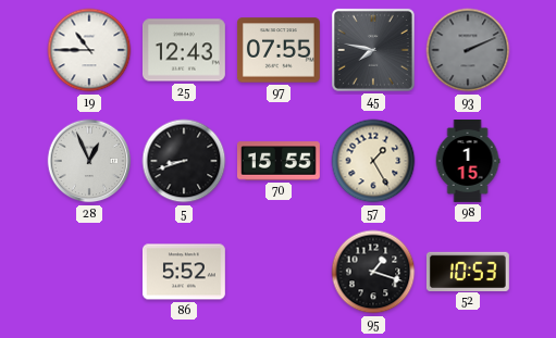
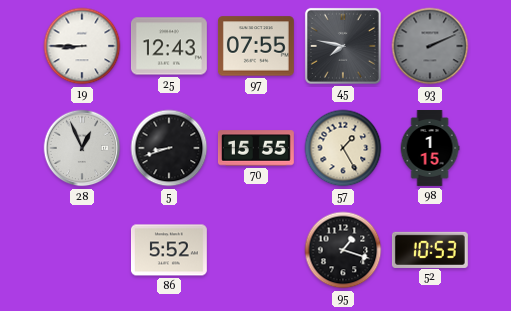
19: 10:45 -> 8:45
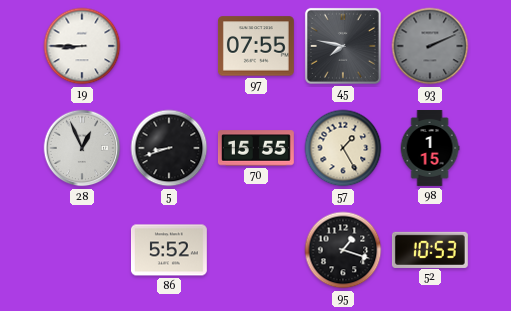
25: 12:43 -> none
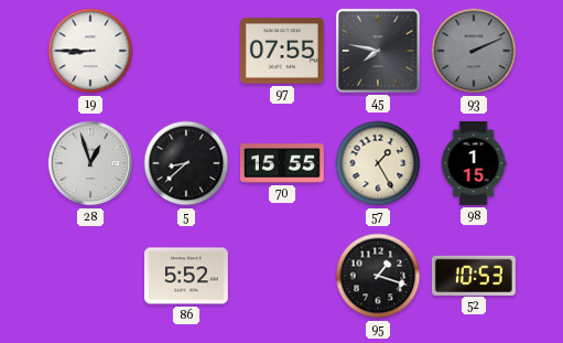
28: 12:56 -> 12:57
5: 8:42 -> 8:38
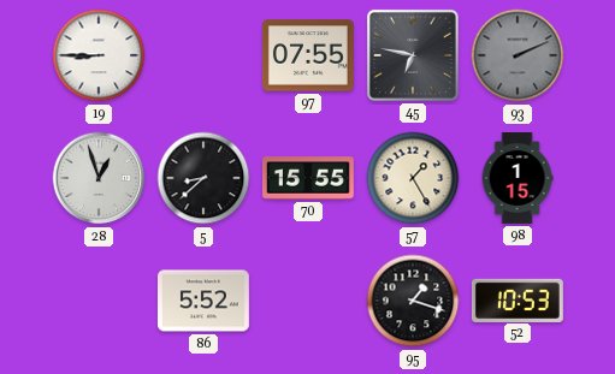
45: 7:47 -> 6:47
